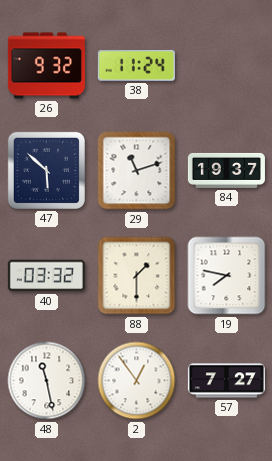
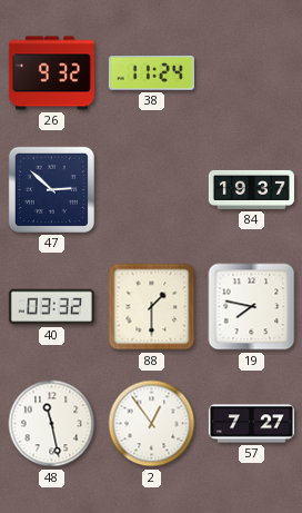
47: 5:52 -> 2:52
29: 11:12 -> none
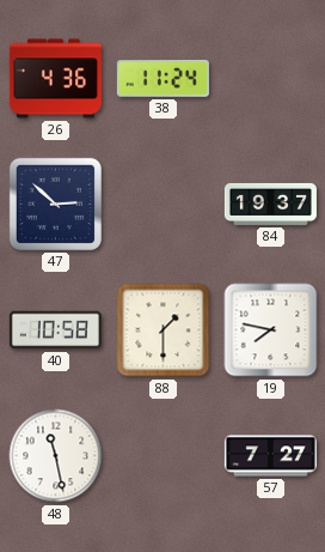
26: 9:32 -> 4:36
40: 03:32 -> 10:58
2: 12:54 -> none
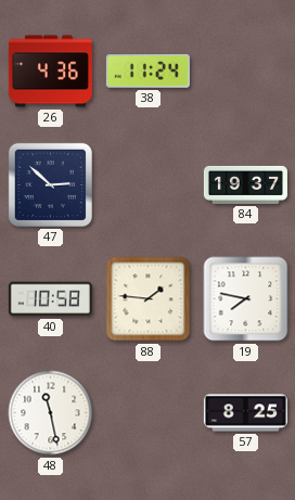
88: 1:30 -> 1:46
57: 7:27 -> 8:25
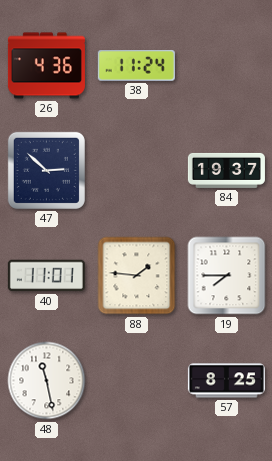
40: 10:58 -> 11:01
19: 7:47 -> 7:45
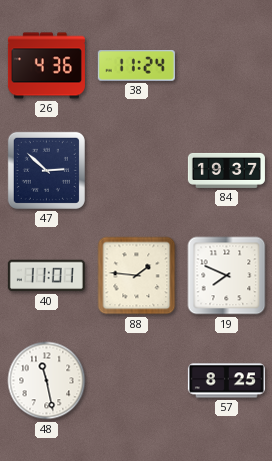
19: 7:45 -> 7:49
